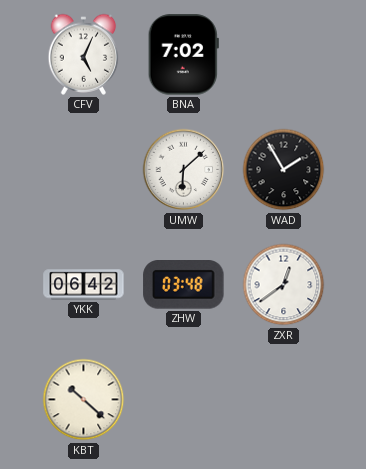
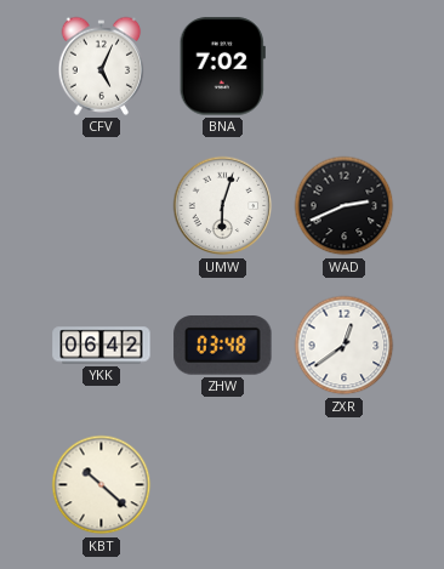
UMW: 6:08 -> 6:03
WAD: 1:55 -> 2:41
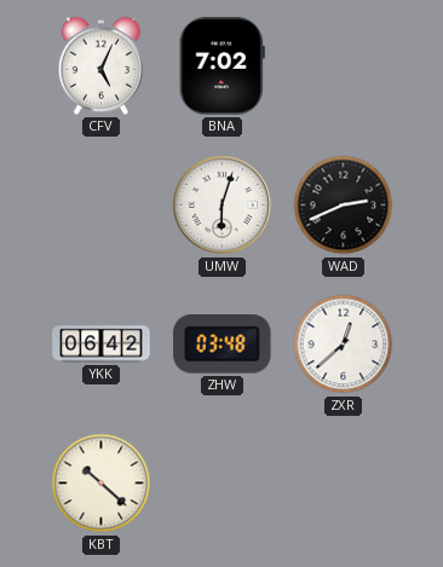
ZXR: 12:39 -> 12:38
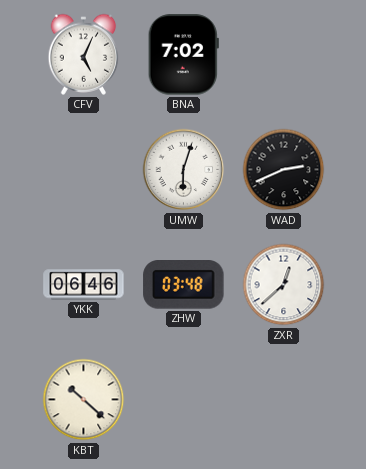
YKK: 06:42 -> 06:46
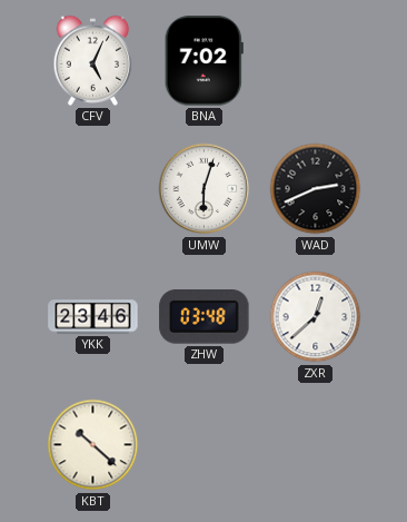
YKK: 06:46 -> 23:46
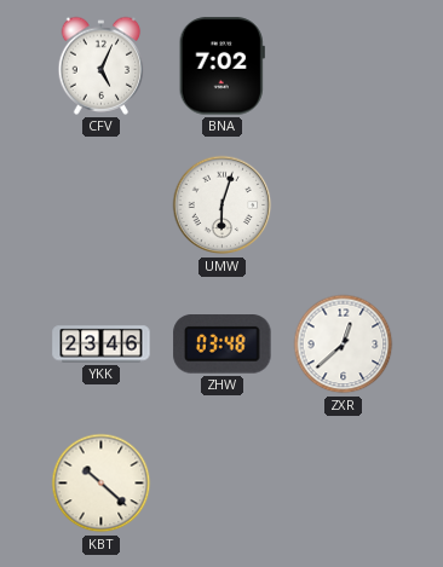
WAD: 2:41 -> none
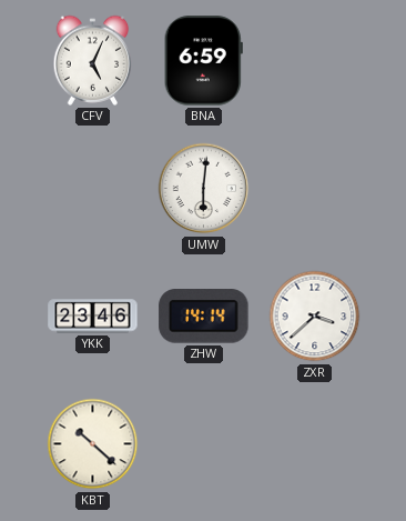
BNA: 7:02 -> 6:59
UMW: 6:03 -> 6:01
ZHW: 03:48 -> 14:14
ZXR: 12:38 -> 3:38
